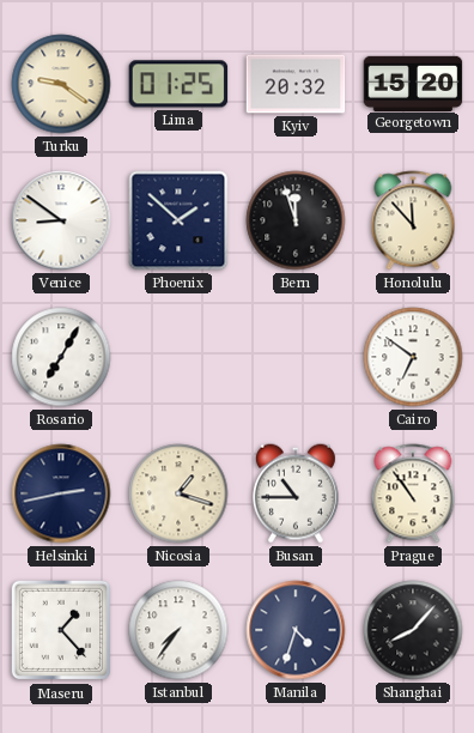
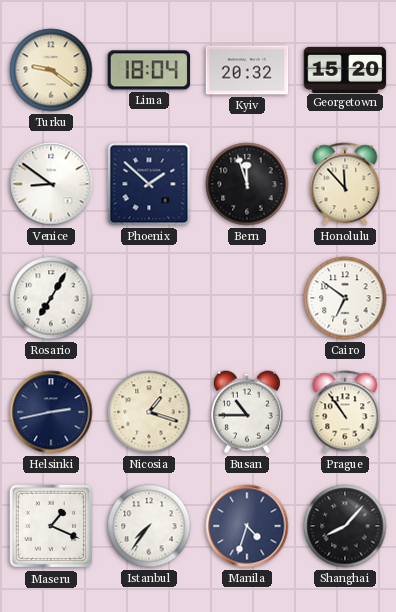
Lima: 01:25 -> 18:04
Maseru: 1:23 -> 1:19
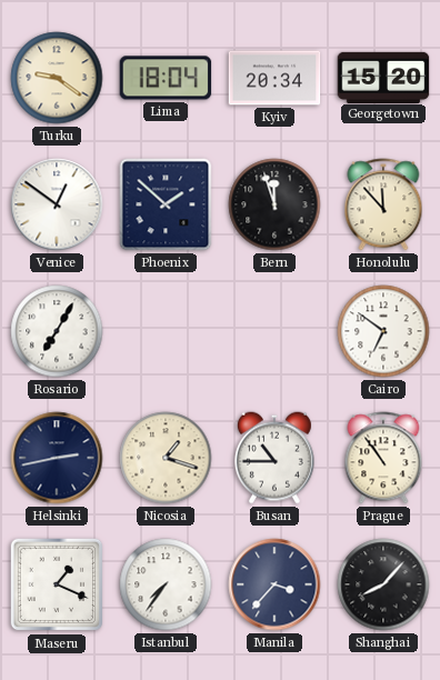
Kyiv: 20:32 -> 20:34
Venice: 8:51 -> 12:51
Manila: 4:33 -> 3:37
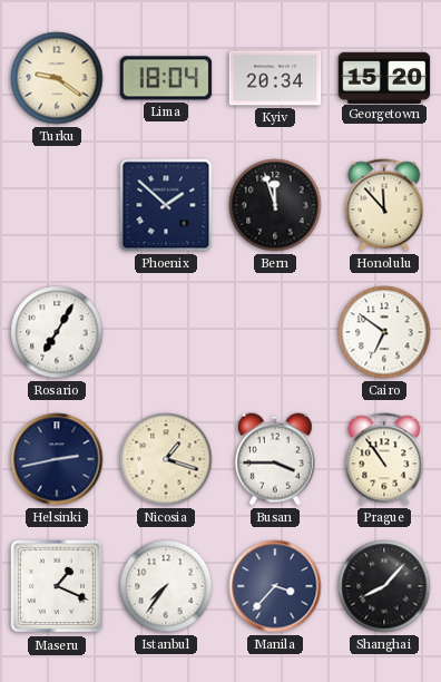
Venice: 12:51 -> none
Busan: 10:45 -> 3:45
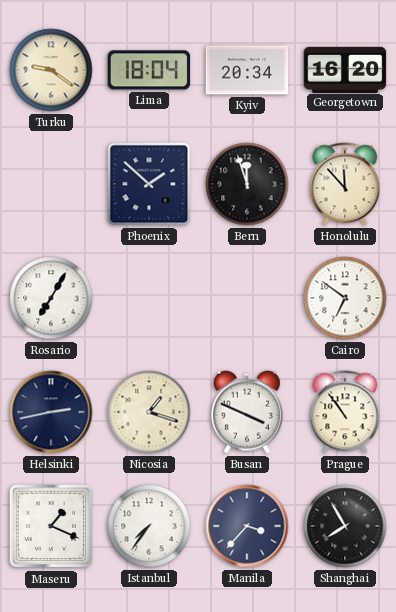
Georgetown: 15:20 -> 16:20
Busan: 3:45 -> 3:49
Shanghai: 8:07 -> 7:55
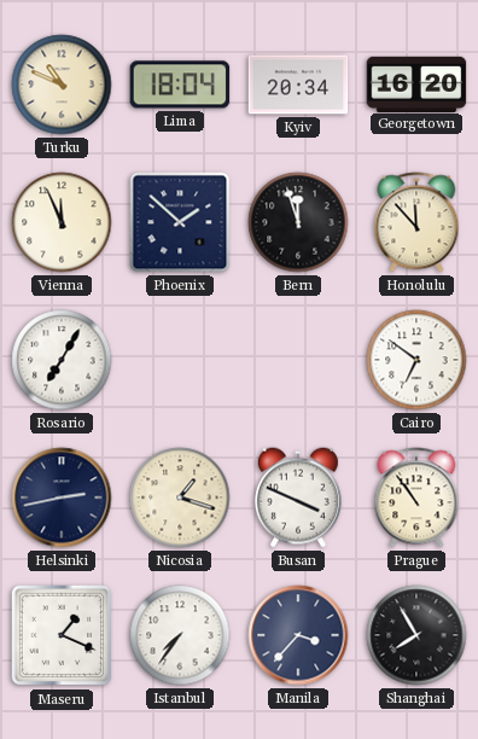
Turku: 9:21 -> 10:49
Vienna: none -> 11:56
